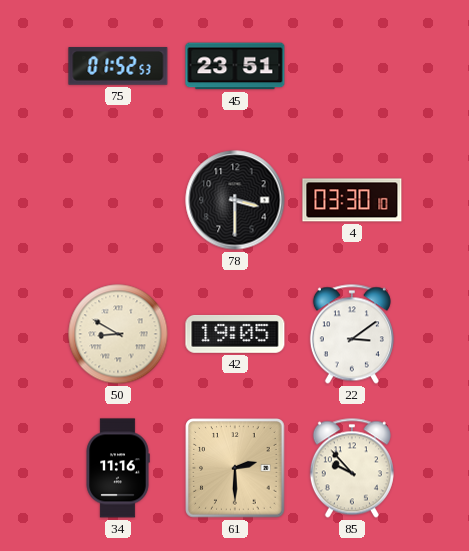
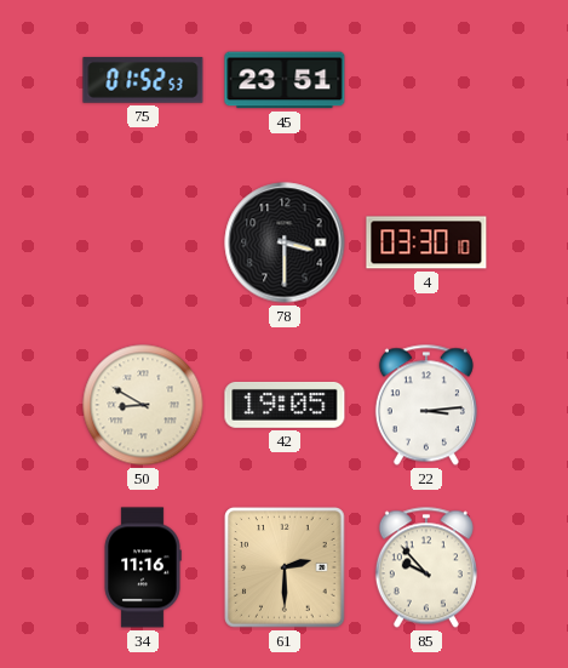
22: 3:09 -> 3:14
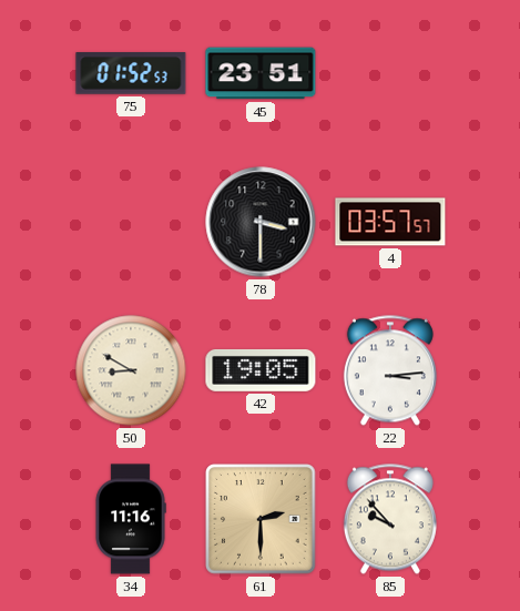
4: 03:30 -> 03:57
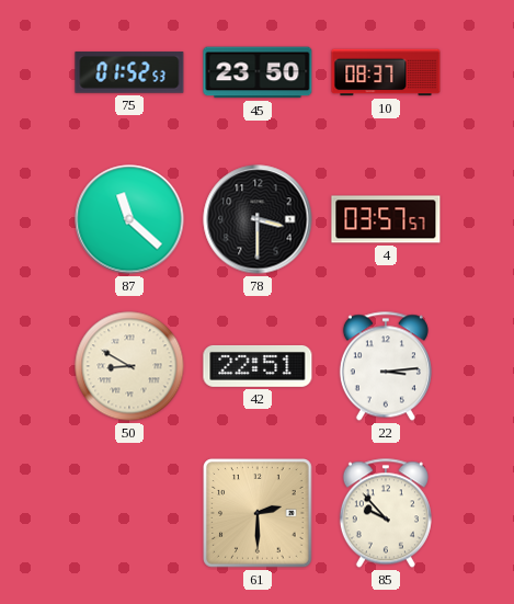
45: 23:51 -> 23:50
10: none -> 08:37
87: none -> 11:22
42: 19:05 -> 22:51
34: 11:16 -> none
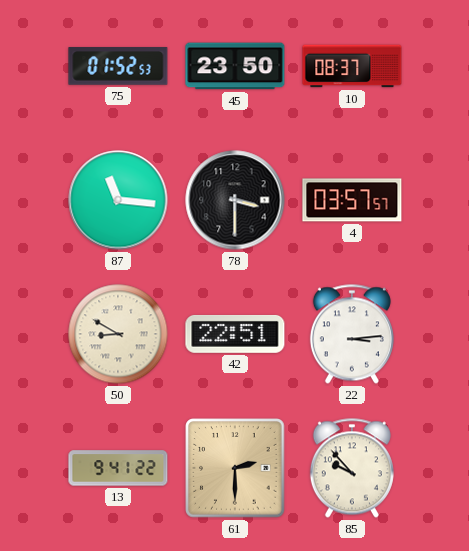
87: 11:22 -> 11:16
13: none -> 9:41
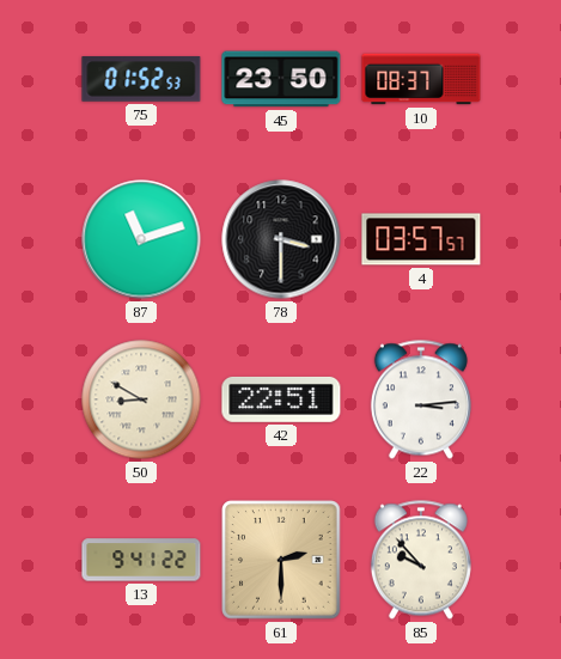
87: 11:16 -> 11:12
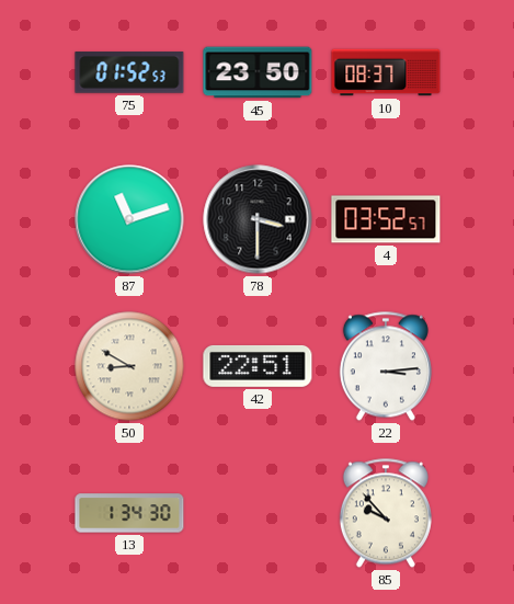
4: 03:57 -> 03:52
13: 9:41 -> 1:34
61: 2:30 -> none
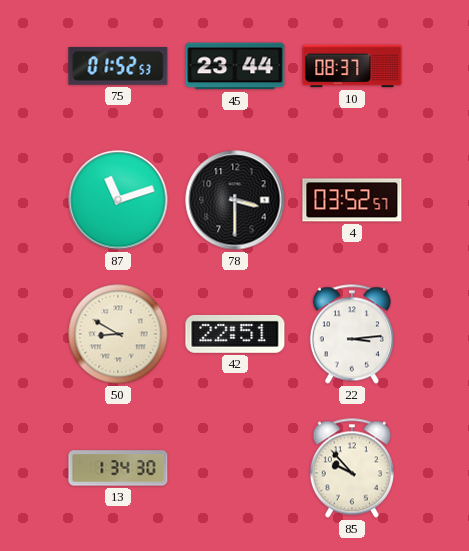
45: 23:50 -> 23:44
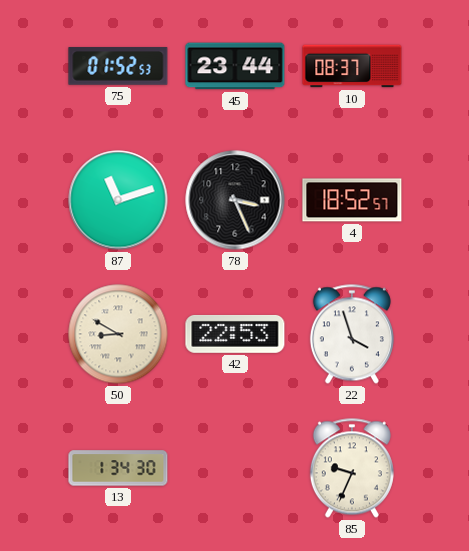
78: 3:30 -> 3:26
4: 03:52 -> 18:52
42: 22:51 -> 22:53
22: 3:14 -> 3:57
85: 9:53 -> 9:34
